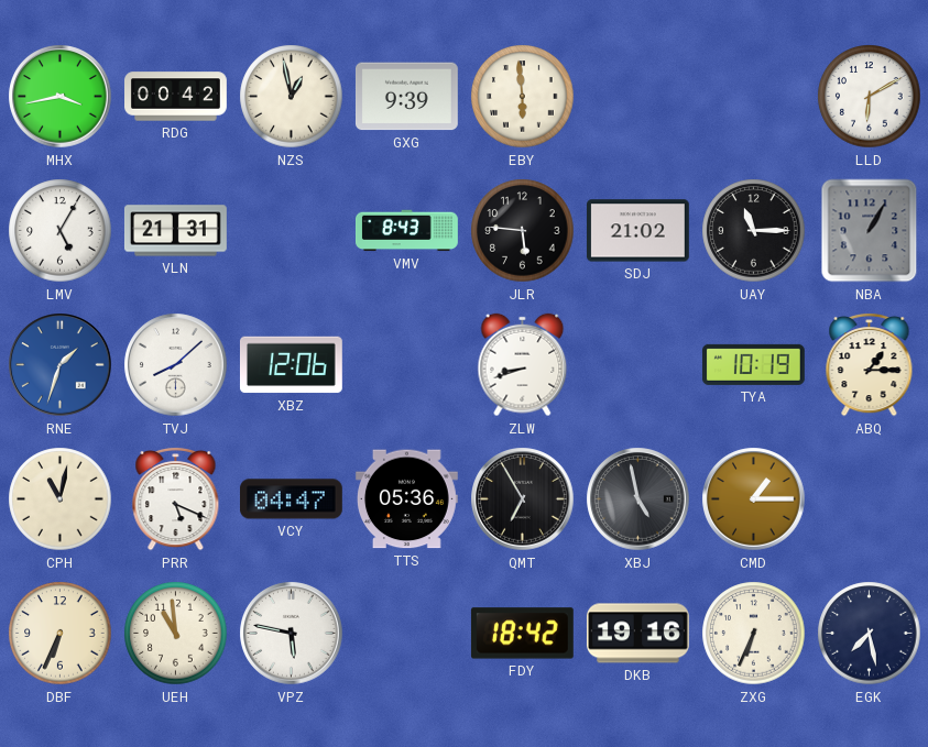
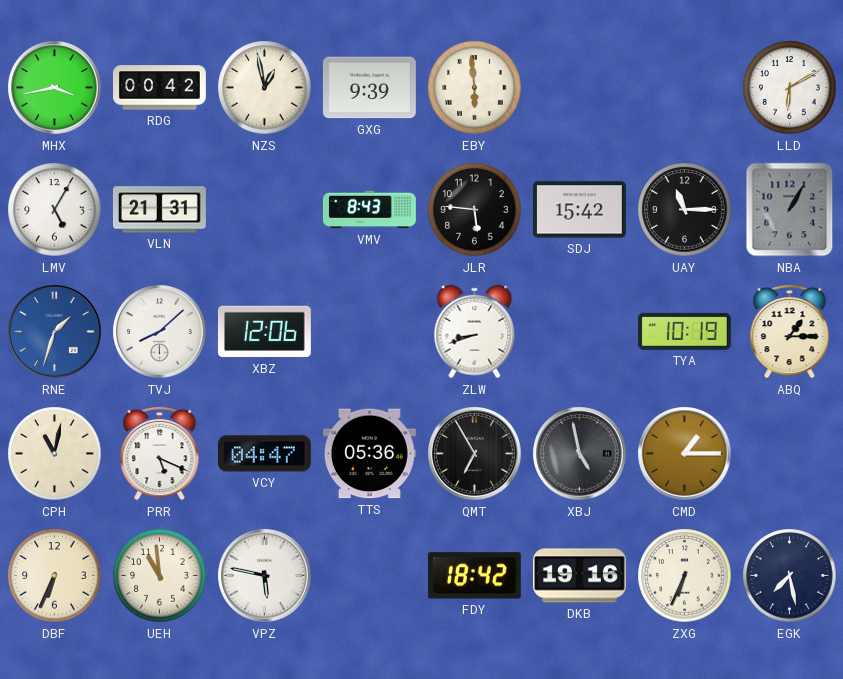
SDJ: 21:02 -> 15:42
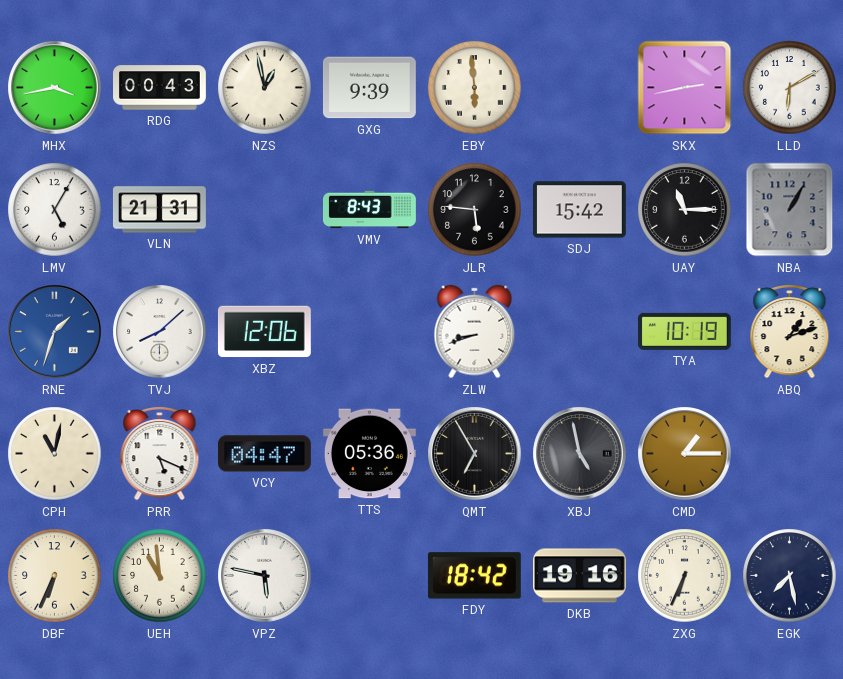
RDG: 00:42 -> 00:43
SKX: none -> 2:43
ABQ: 1:15 -> 1:12
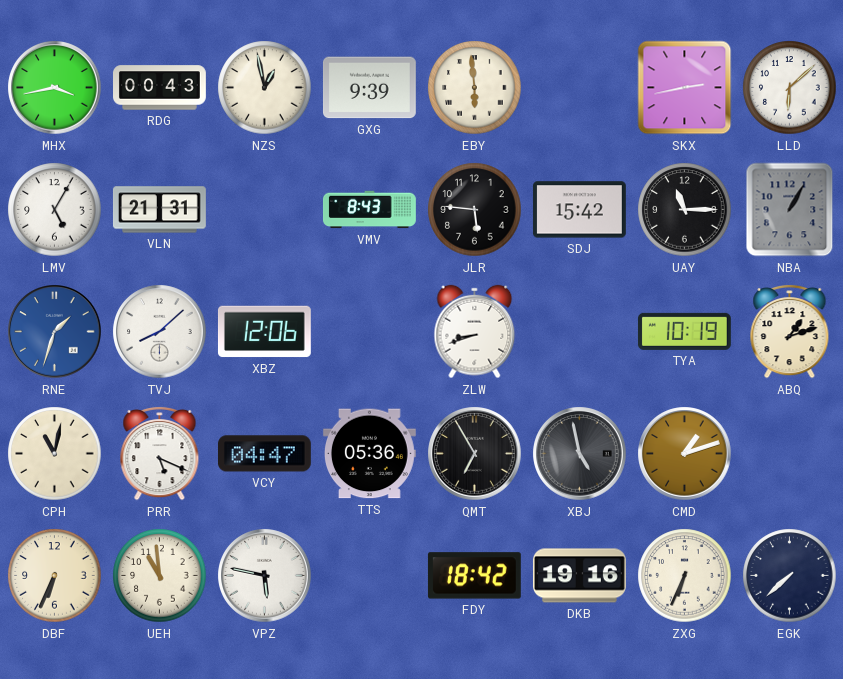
LLD: 6:10 -> 6:08
CMD: 1:15 -> 1:12
EGK: 7:28 -> 7:38
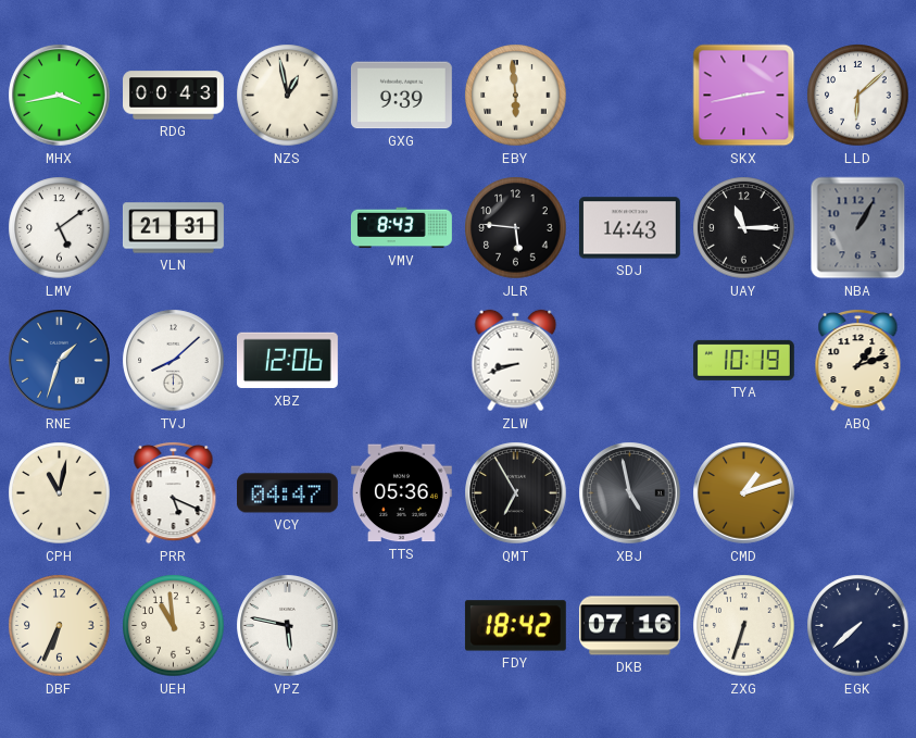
LMV: 5:05 -> 5:09
SDJ: 15:42 -> 14:43
DKB: 19:16 -> 07:16
ZXG: 6:34 -> 6:33
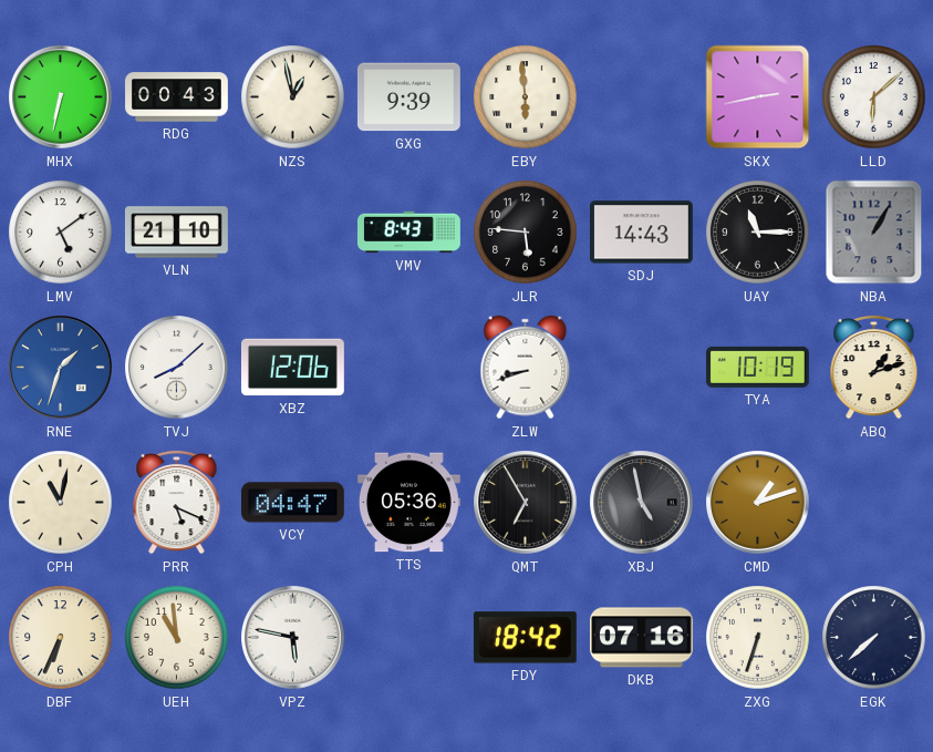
MHX: 3:43 -> 6:32
VLN: 21:31 -> 21:10
